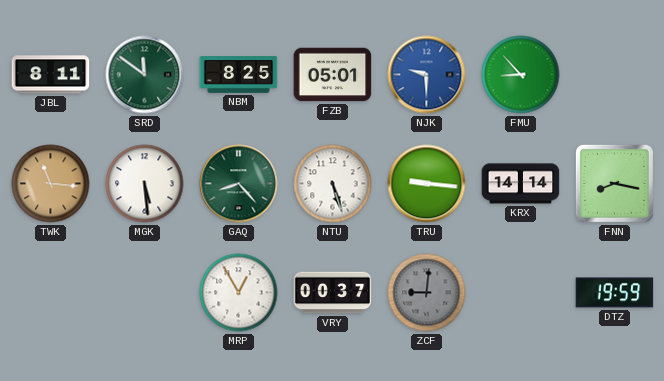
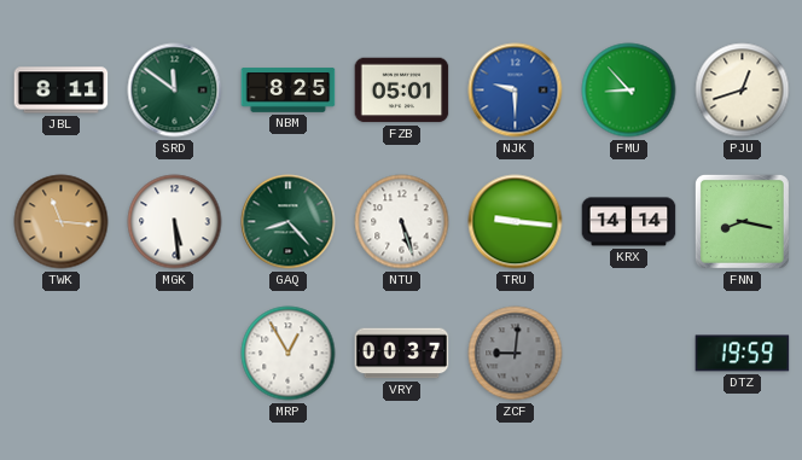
PJU: none -> 12:42
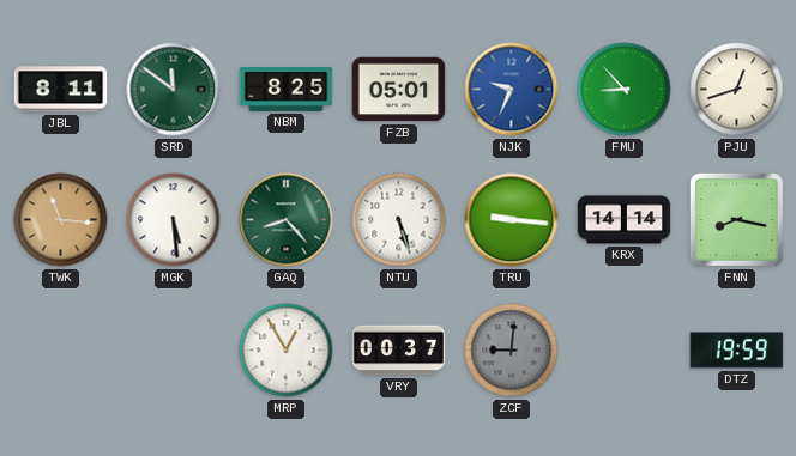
NJK: 9:30 -> 9:34
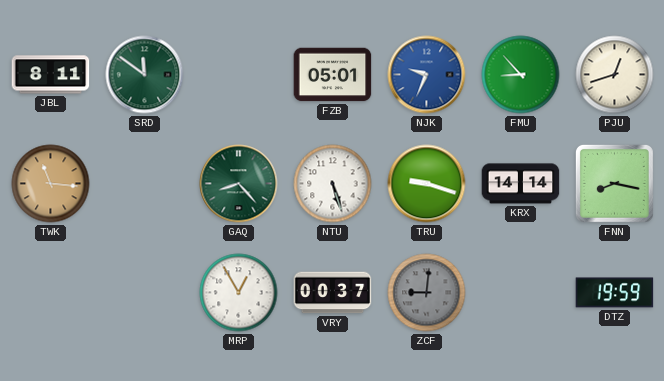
NBM: 8:25 -> none
MGK: 5:29 -> none
TRU: 9:16 -> 9:18
